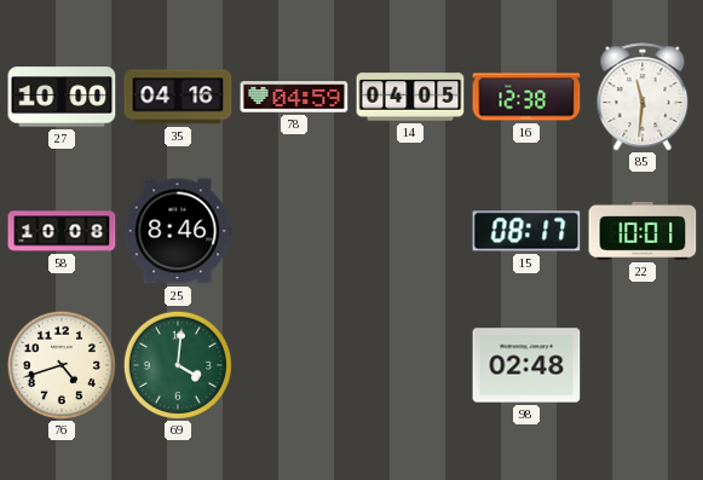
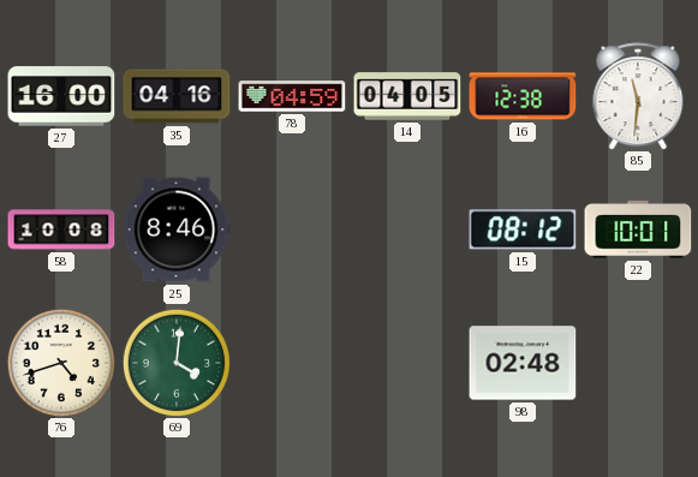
27: 10:00 -> 16:00
15: 08:17 -> 08:12
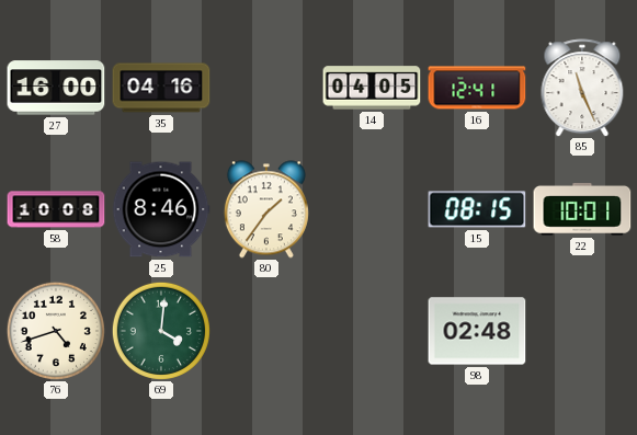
78: 04:59 -> none
16: 12:38 -> 12:41
85: 11:31 -> 11:26
80: none -> 1:36
15: 08:12 -> 08:15
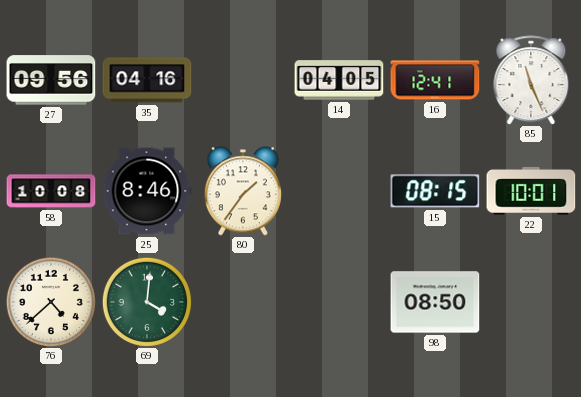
27: 16:00 -> 09:56
76: 4:42 -> 4:38
98: 02:48 -> 08:50
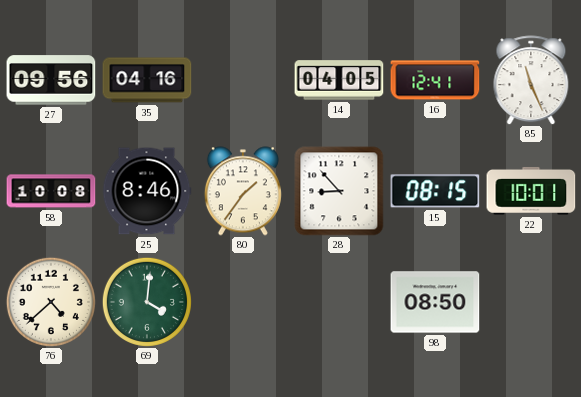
28: none -> 8:53
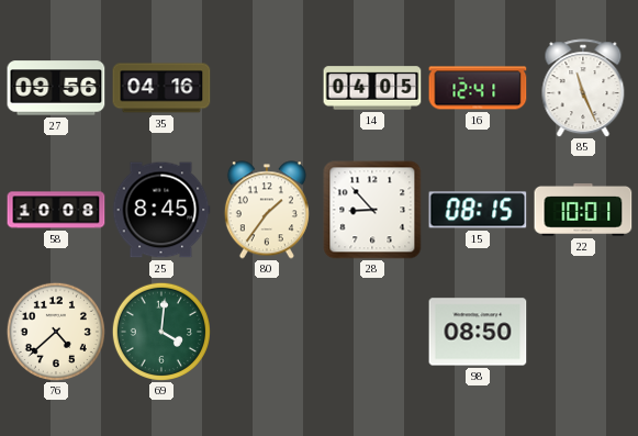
25: 8:46 -> 8:45
